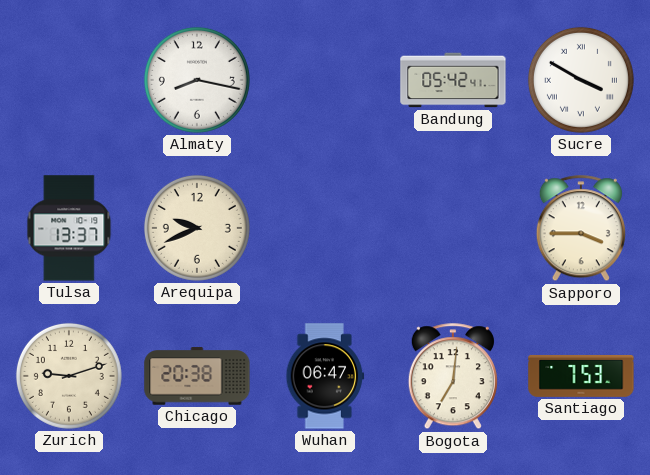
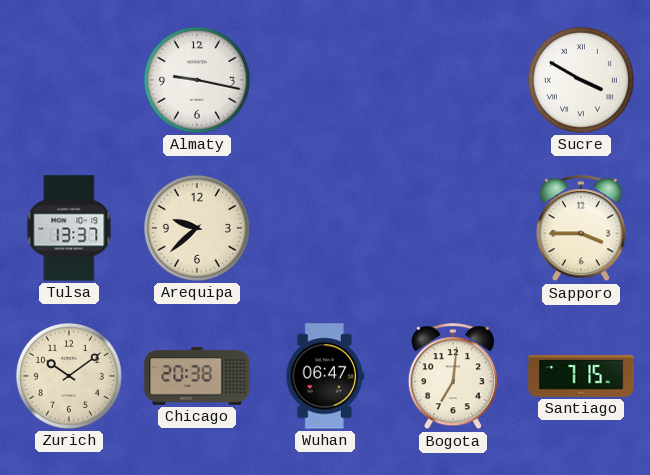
Almaty: 8:17 -> 9:17
Bandung: 05:42 -> none
Arequipa: 9:41 -> 9:38
Zurich: 9:12 -> 10:09
Santiago: 7:53 -> 7:15
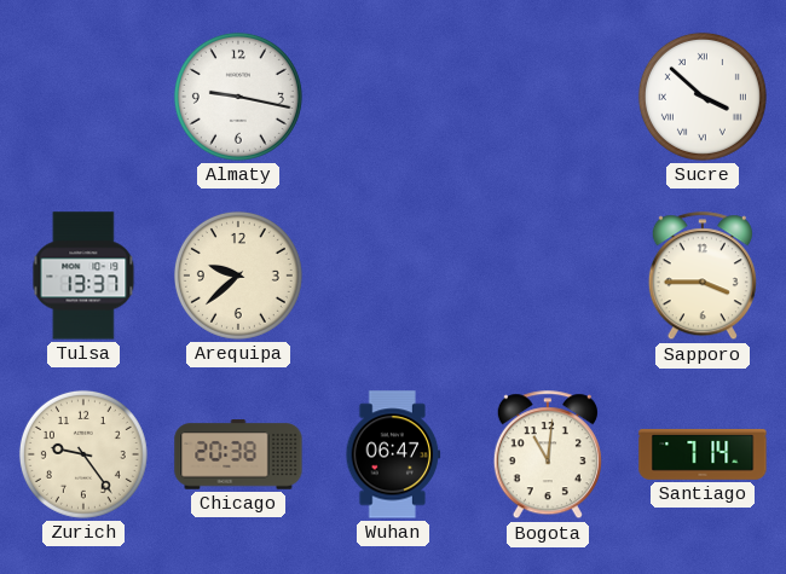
Sucre: 3:50 -> 3:52
Zurich: 10:09 -> 9:24
Bogota: 7:01 -> 11:01
Santiago: 7:15 -> 7:14
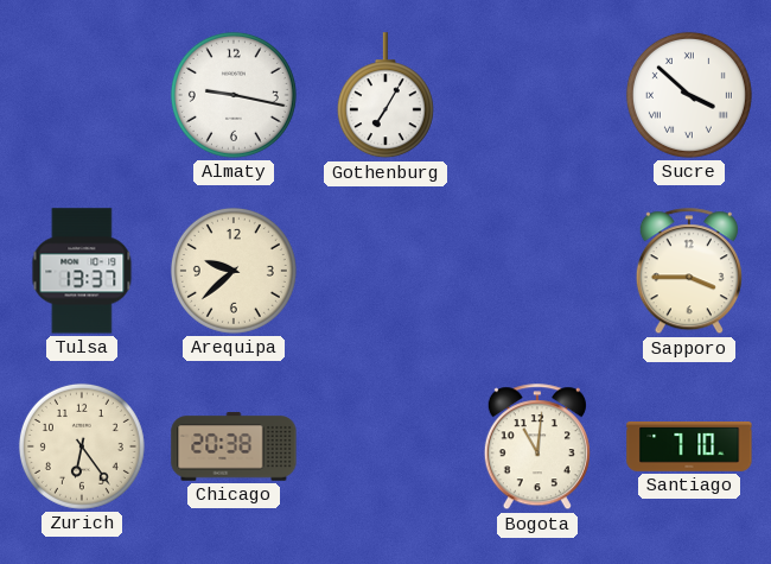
Gothenburg: none -> 7:05
Zurich: 9:24 -> 6:24
Wuhan: 06:47 -> none
Santiago: 7:14 -> 7:10
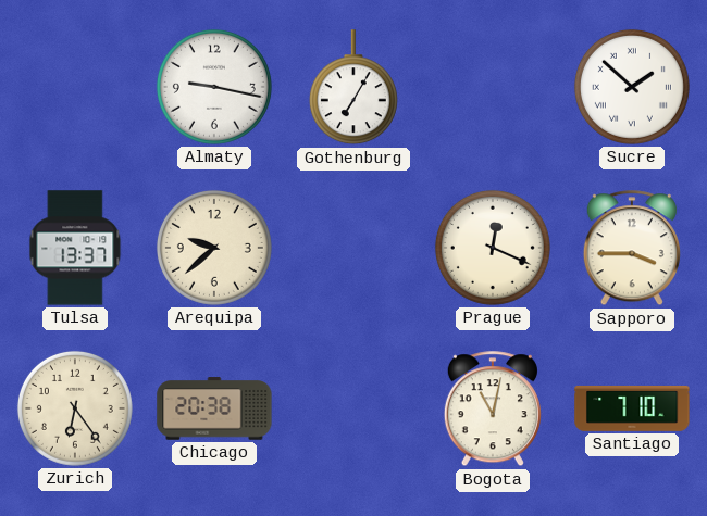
Sucre: 3:52 -> 1:52
Prague: none -> 12:19
Bogota: 11:01 -> 11:02
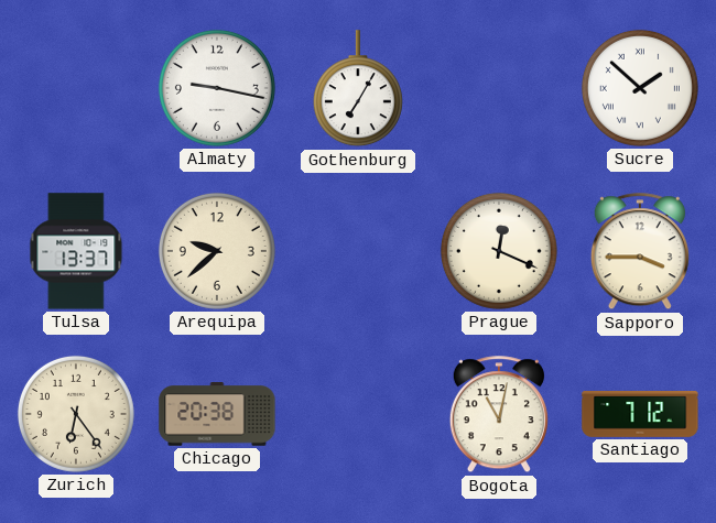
Santiago: 7:10 -> 7:12
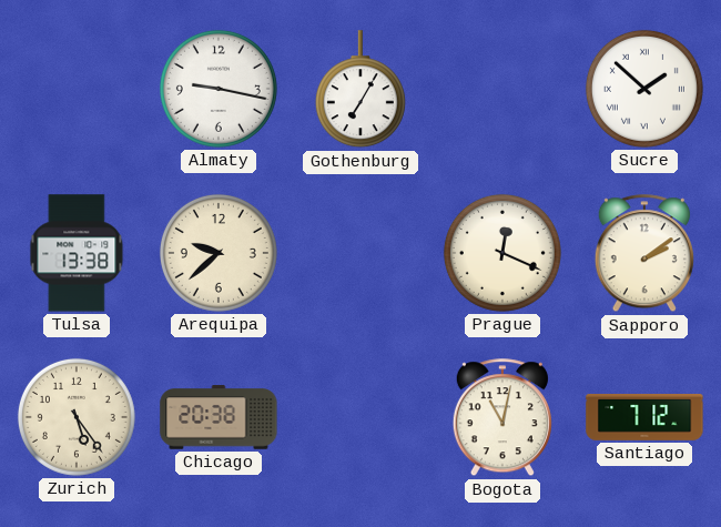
Tulsa: 13:37 -> 13:38
Sapporo: 3:45 -> 2:09
Zurich: 6:24 -> 5:24
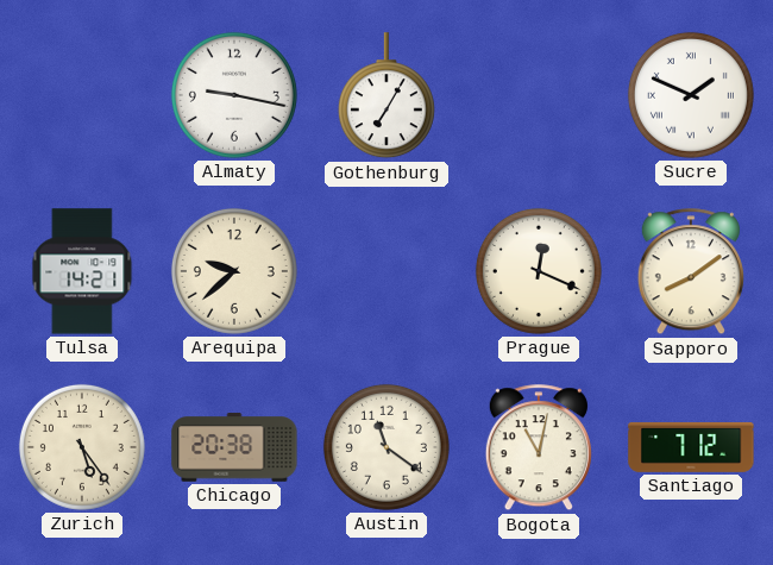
Sucre: 1:52 -> 1:49
Tulsa: 13:38 -> 14:21
Sapporo: 2:09 -> 8:09
Austin: none -> 11:21
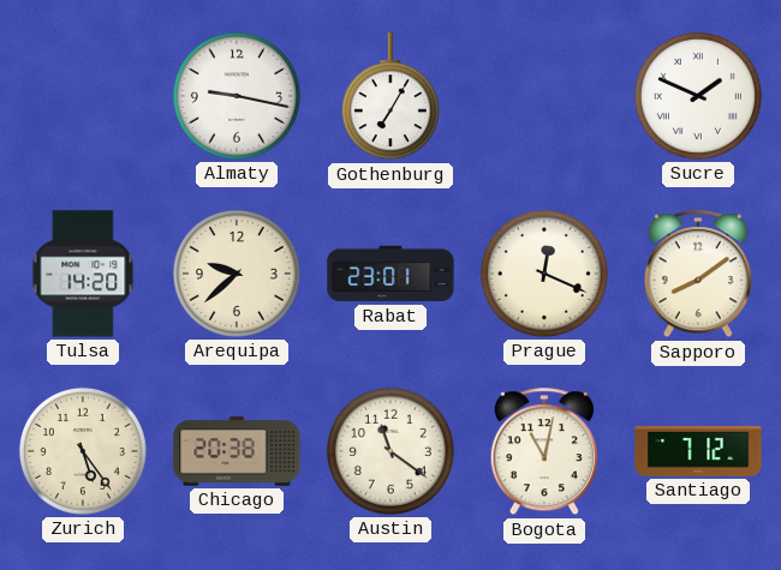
Tulsa: 14:21 -> 14:20
Rabat: none -> 23:01
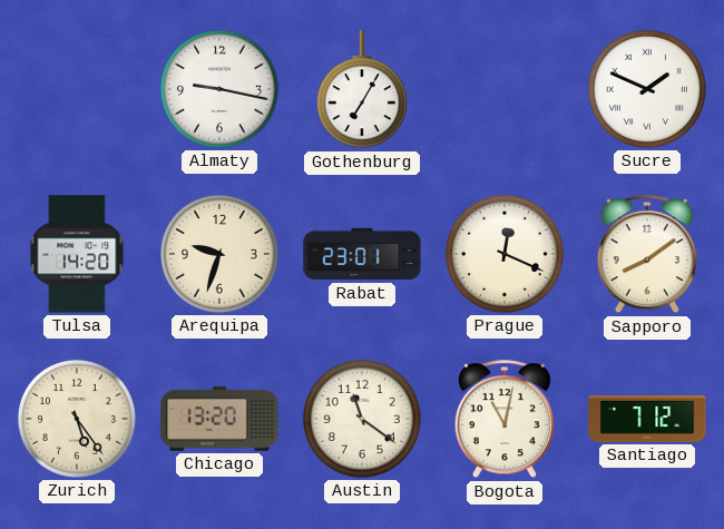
Arequipa: 9:38 -> 9:33
Chicago: 20:38 -> 13:20
